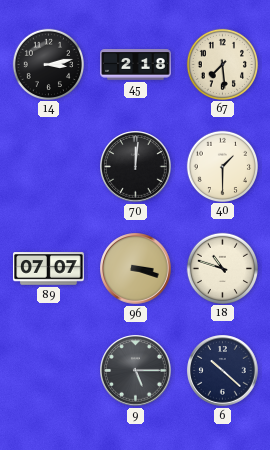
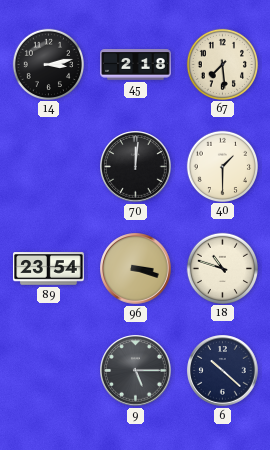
89: 07:07 -> 23:54
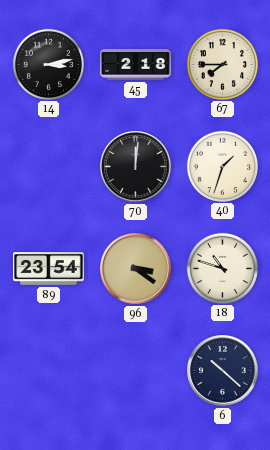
67: 7:29 -> 7:45
40: 1:30 -> 1:33
96: 3:18 -> 3:21
9: 5:15 -> none
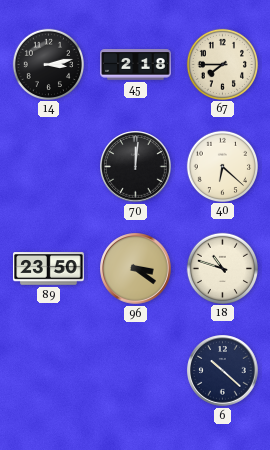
40: 1:33 -> 6:22
89: 23:54 -> 23:50
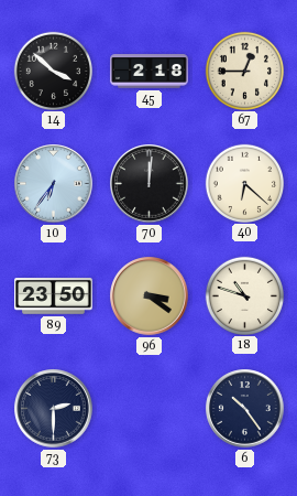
14: 3:13 -> 3:52
67: 7:45 -> 12:45
10: none -> 6:36
73: none -> 2:30
6: 10:22 -> 10:24
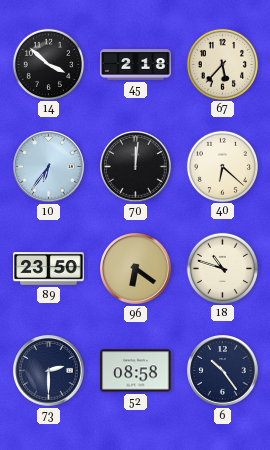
67: 12:45 -> 5:37
96: 3:21 -> 6:21
52: none -> 08:58
